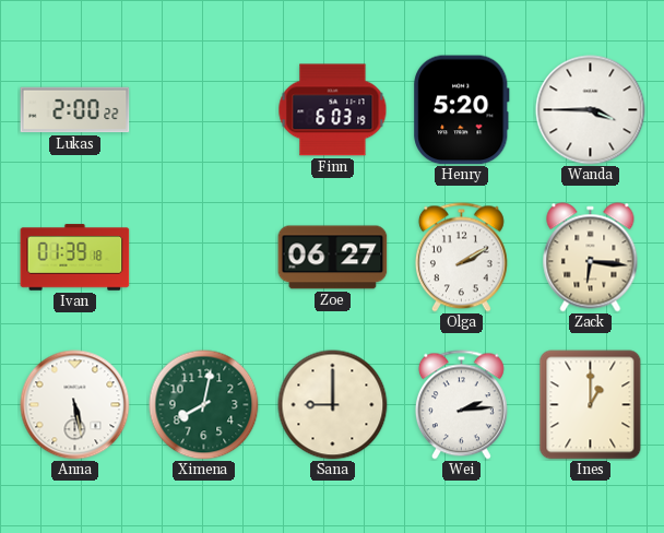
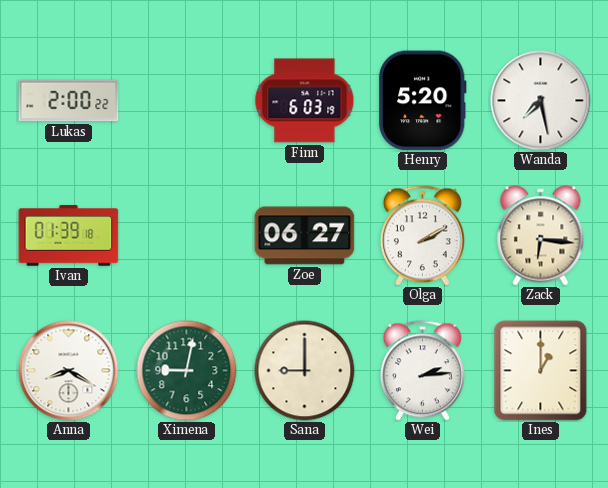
Wanda: 3:45 -> 7:28
Anna: 5:28 -> 8:20
Ximena: 8:02 -> 9:02
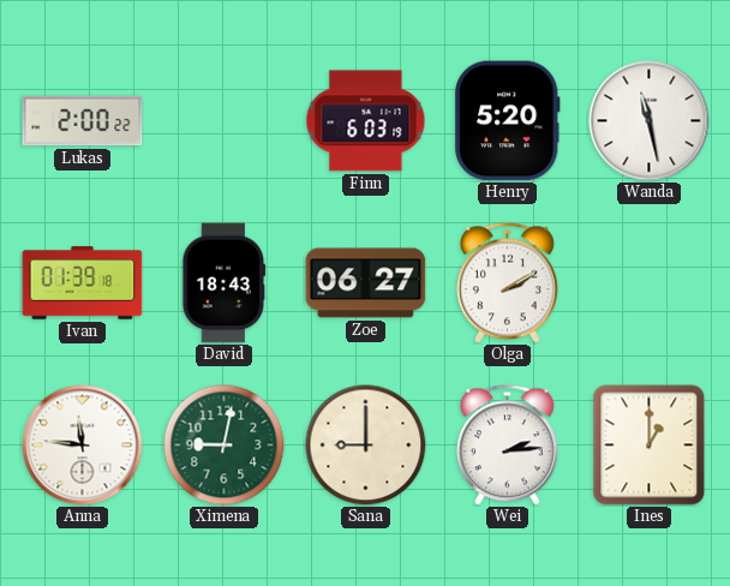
Wanda: 7:28 -> 11:28
David: none -> 18:43
Zack: 6:16 -> none
Anna: 8:20 -> 11:46
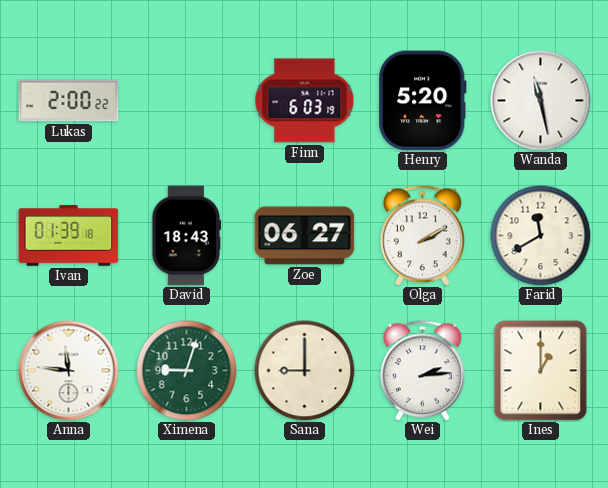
Farid: none -> 11:40
Ximena: 9:02 -> 9:03
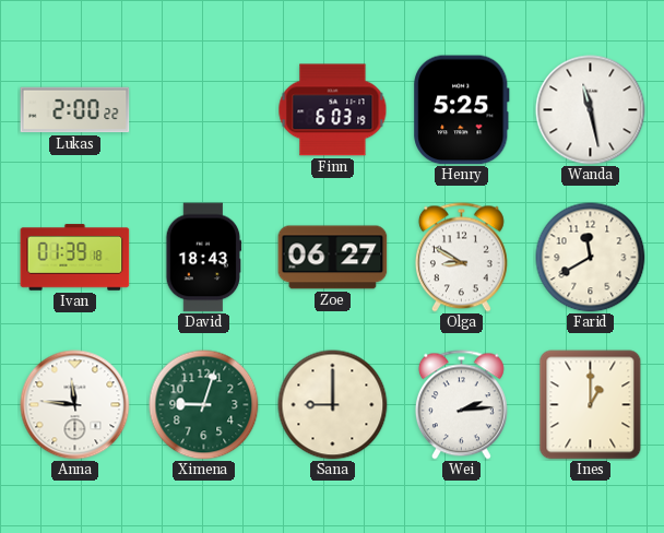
Henry: 5:20 -> 5:25
Olga: 2:10 -> 8:50
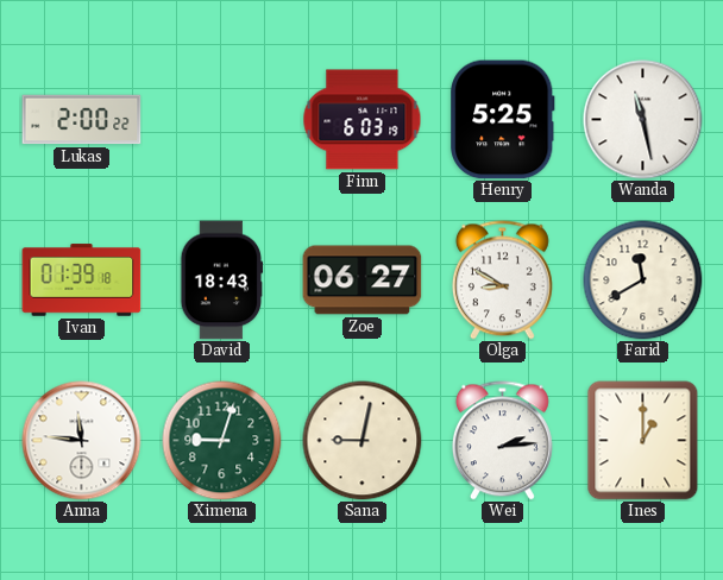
Sana: 9:00 -> 9:02
